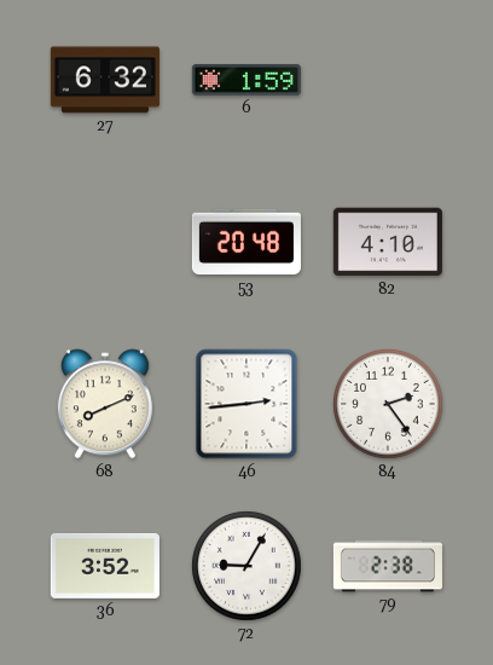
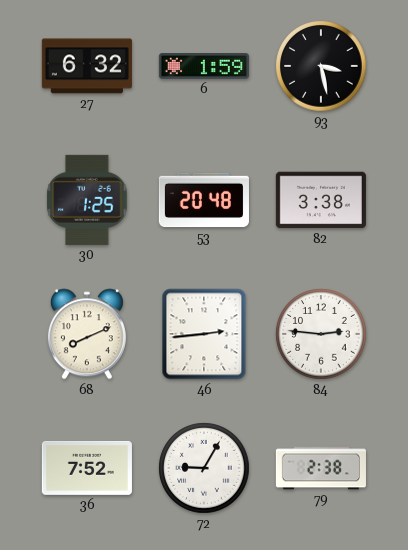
93: none -> 3:28
30: none -> 1:25
82: 4:10 -> 3:38
84: 2:24 -> 2:46
36: 3:52 -> 7:52
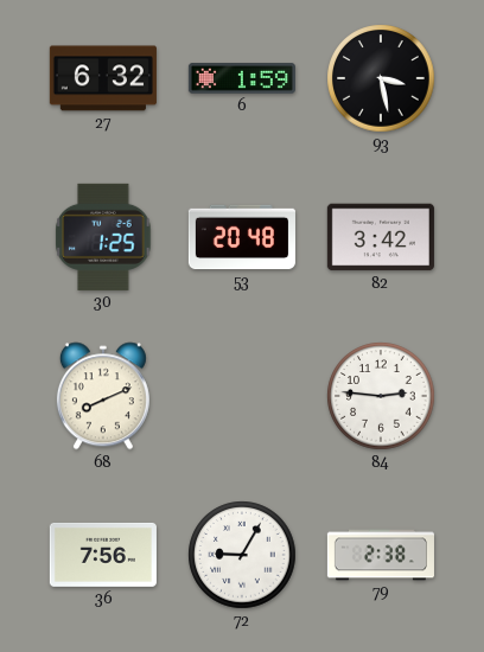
82: 3:38 -> 3:42
46: 2:44 -> none
36: 7:52 -> 7:56
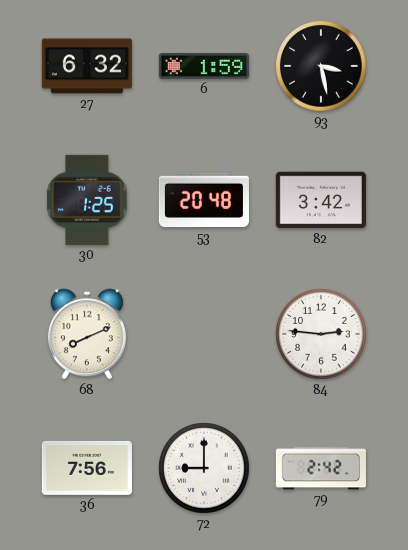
72: 9:05 -> 9:00
79: 2:38 -> 2:42
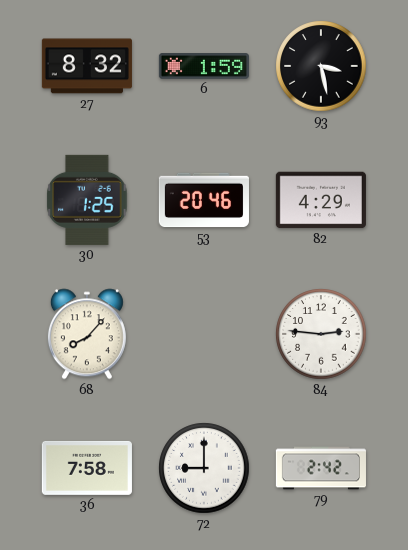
27: 6:32 -> 8:32
53: 20:48 -> 20:46
82: 3:42 -> 4:29
68: 8:11 -> 8:07
36: 7:56 -> 7:58
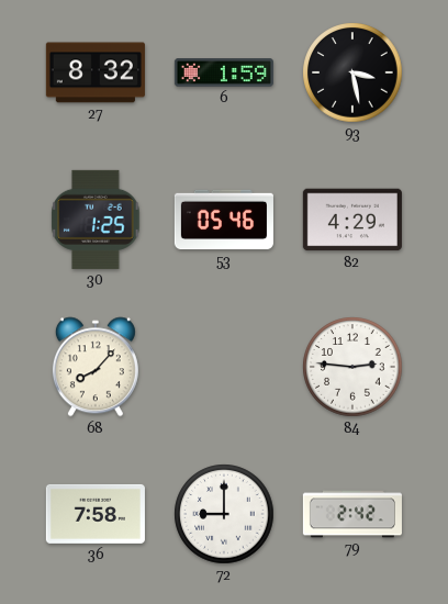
53: 20:46 -> 05:46
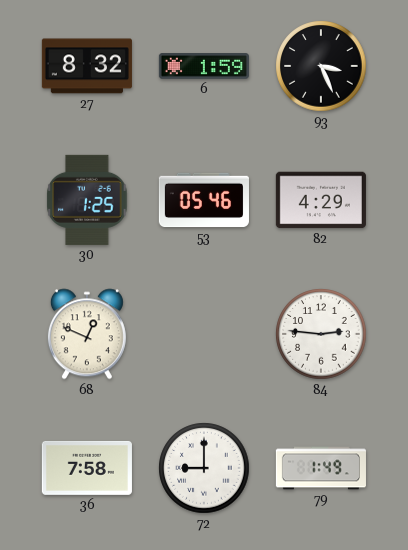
93: 3:28 -> 3:26
68: 8:07 -> 12:49
79: 2:42 -> 1:49
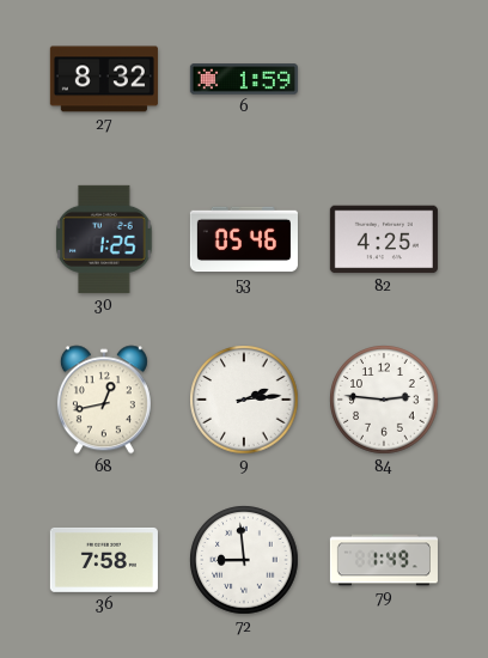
93: 3:26 -> none
82: 4:29 -> 4:25
68: 12:49 -> 12:43
9: none -> 2:14
72: 9:00 -> 8:59
